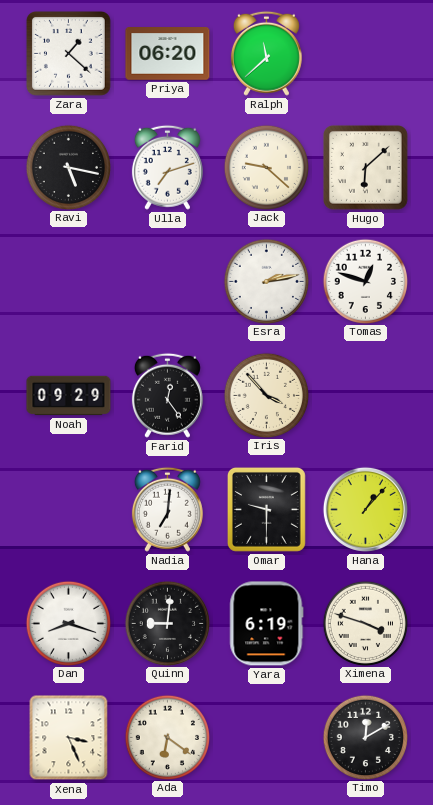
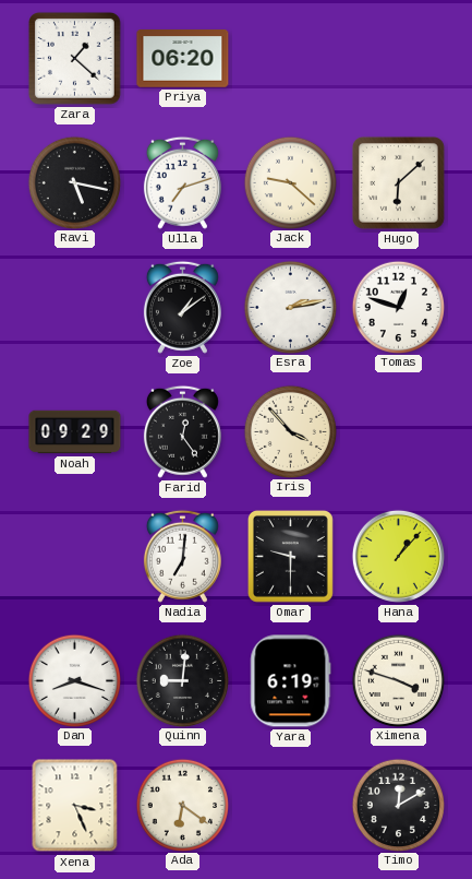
Ralph: 11:38 -> none
Zoe: none -> 1:09
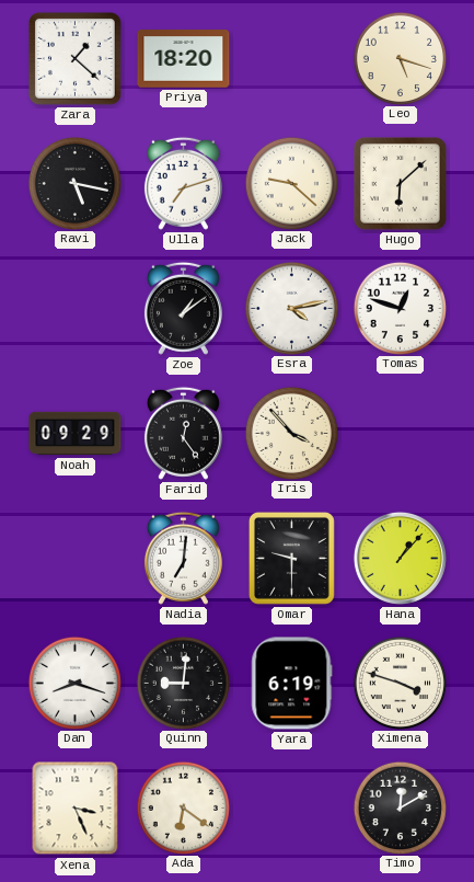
Priya: 06:20 -> 18:20
Leo: none -> 5:18
Esra: 2:13 -> 4:13
